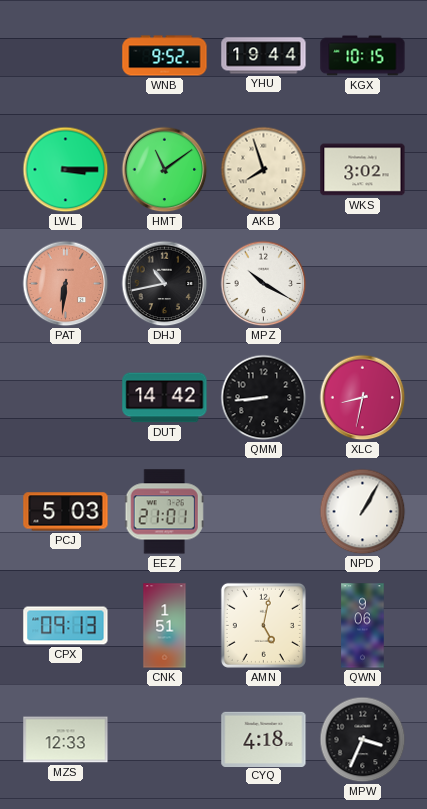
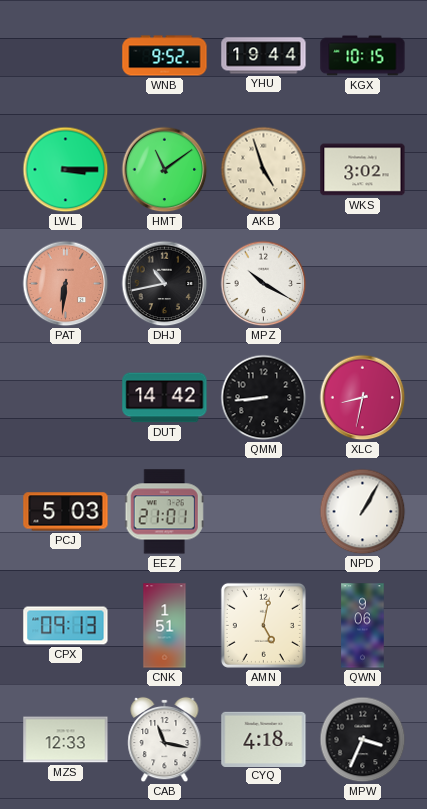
AKB: 7:57 -> 4:57
CAB: none -> 11:17
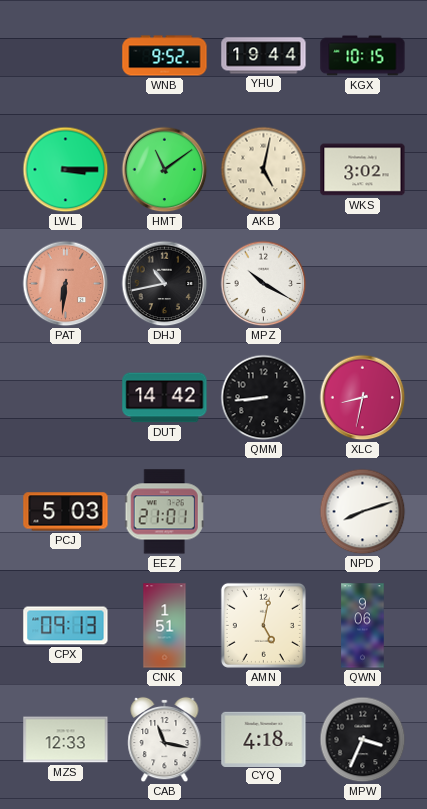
AKB: 4:57 -> 5:02
NPD: 1:05 -> 8:12
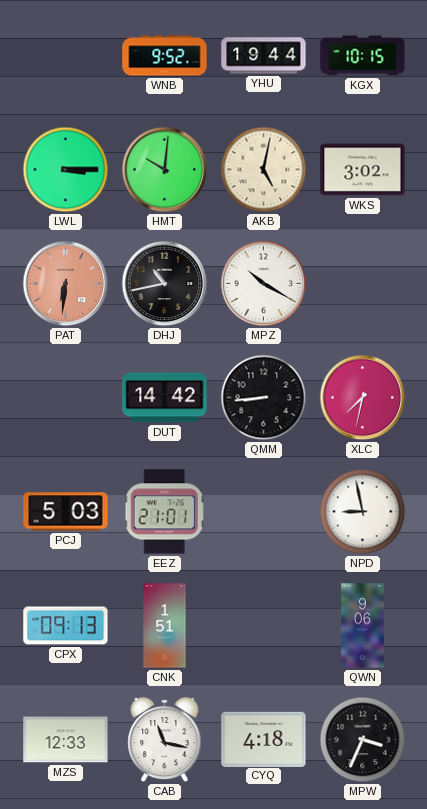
HMT: 11:09 -> 10:01
XLC: 8:32 -> 7:32
NPD: 8:12 -> 8:58
AMN: 5:02 -> none
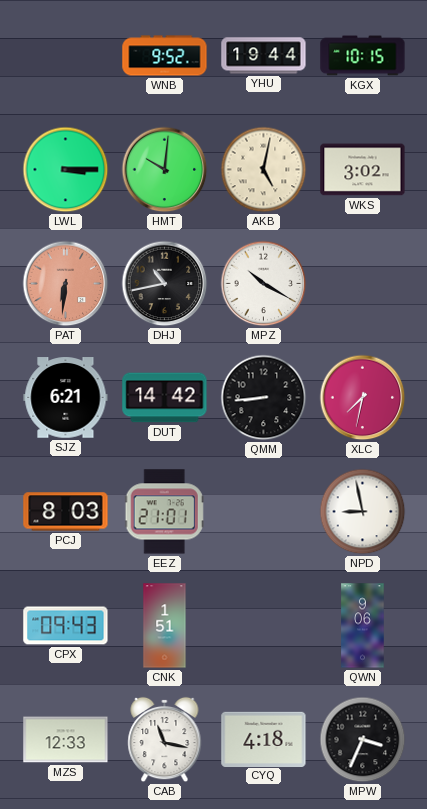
SJZ: none -> 6:21
PCJ: 5:03 -> 8:03
CPX: 09:13 -> 09:43
